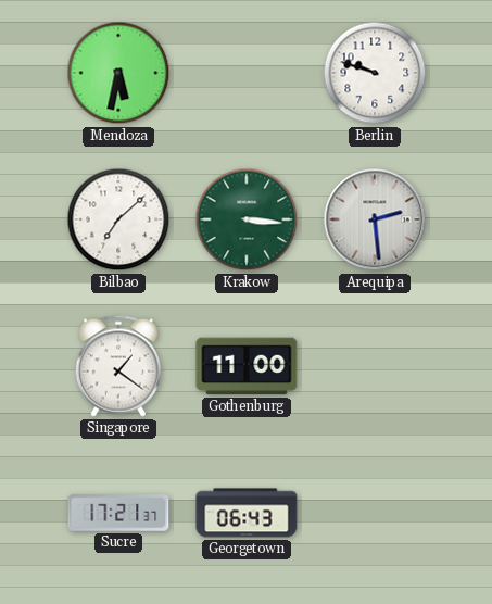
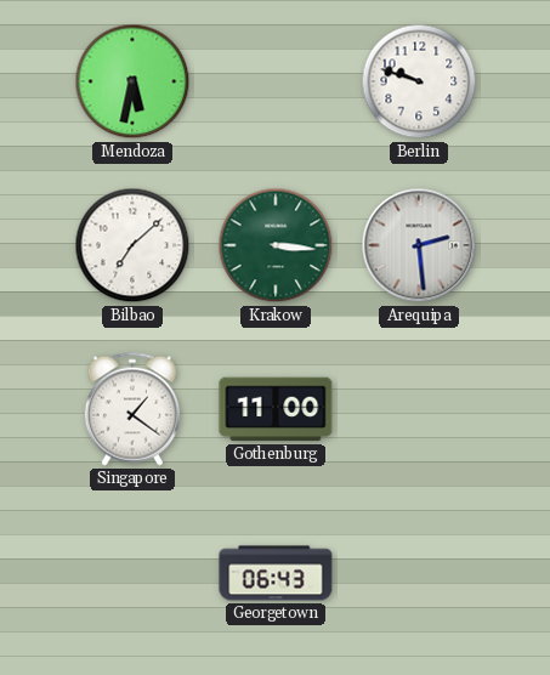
Sucre: 17:21 -> none
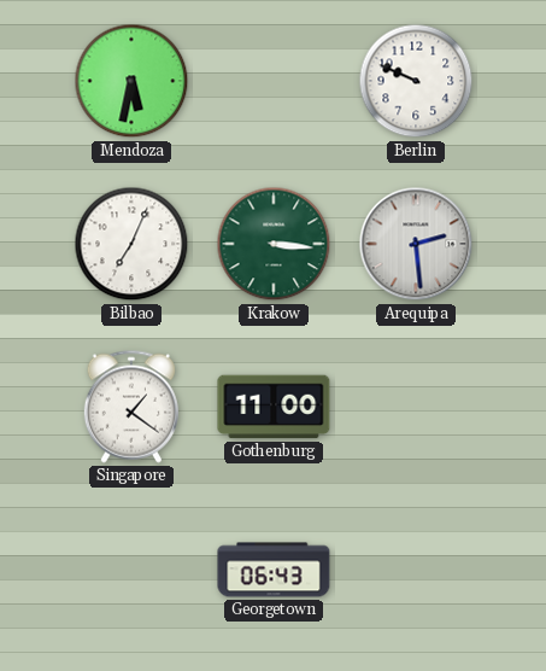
Berlin: 9:48 -> 9:49
Bilbao: 7:08 -> 7:04
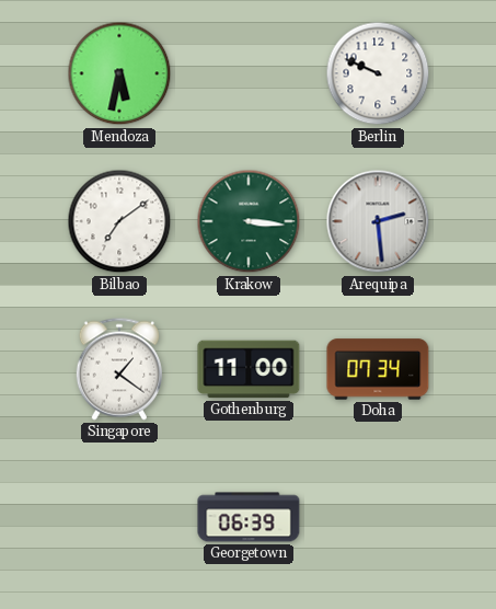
Bilbao: 7:04 -> 7:09
Doha: none -> 07:34
Georgetown: 06:43 -> 06:39
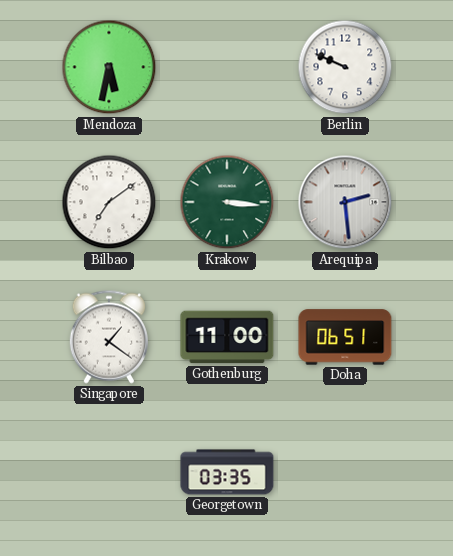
Doha: 07:34 -> 06:51
Georgetown: 06:39 -> 03:35
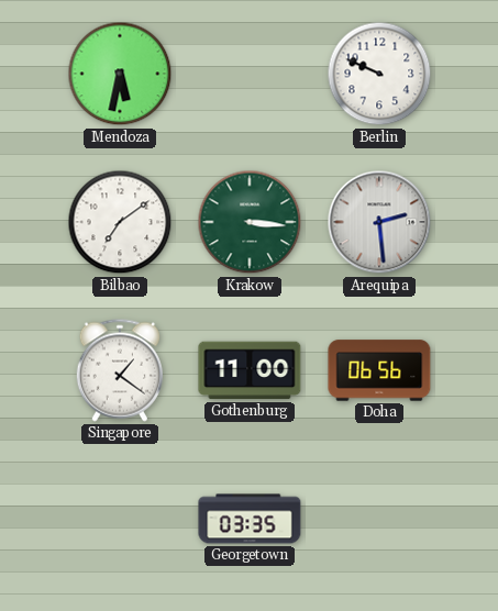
Doha: 06:51 -> 06:56
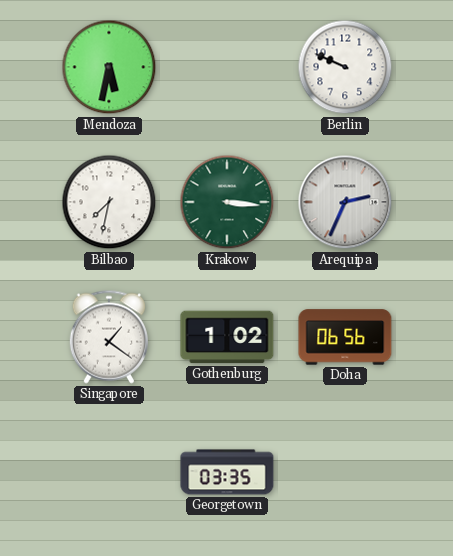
Bilbao: 7:09 -> 7:32
Arequipa: 2:29 -> 2:34
Gothenburg: 11:00 -> 1:02
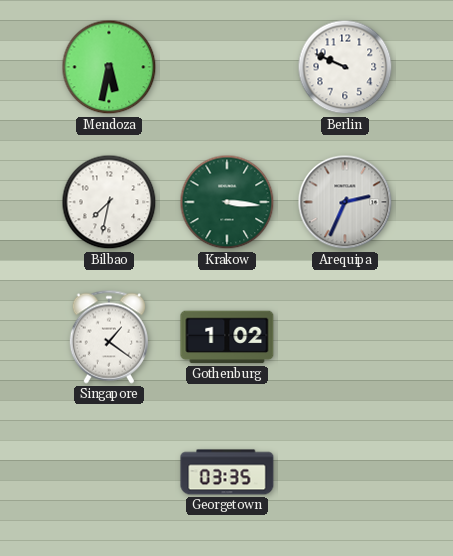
Doha: 06:56 -> none
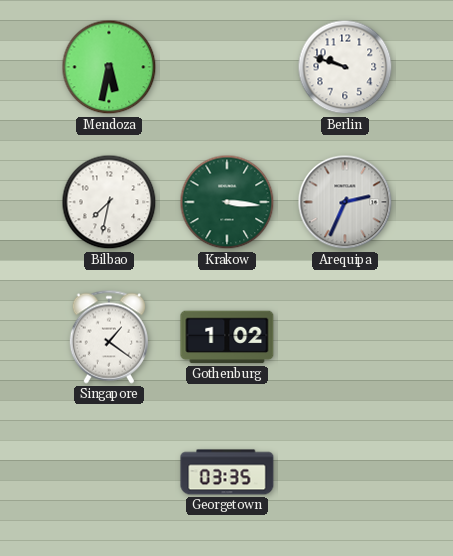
Berlin: 9:49 -> 9:48
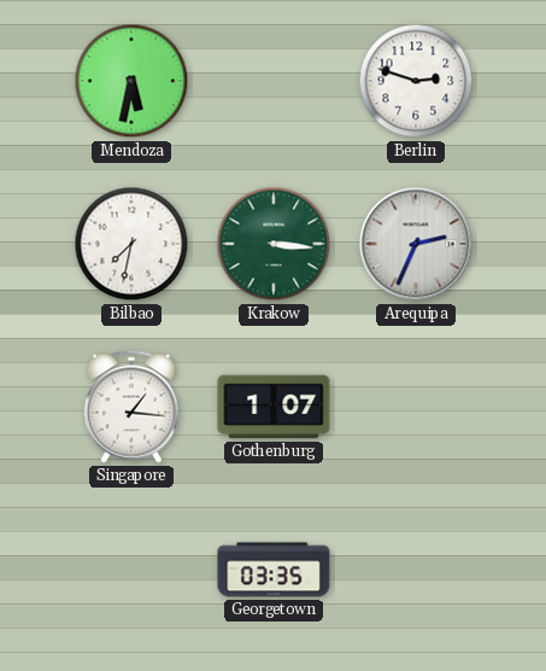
Berlin: 9:48 -> 2:48
Singapore: 1:21 -> 1:16
Gothenburg: 1:02 -> 1:07
